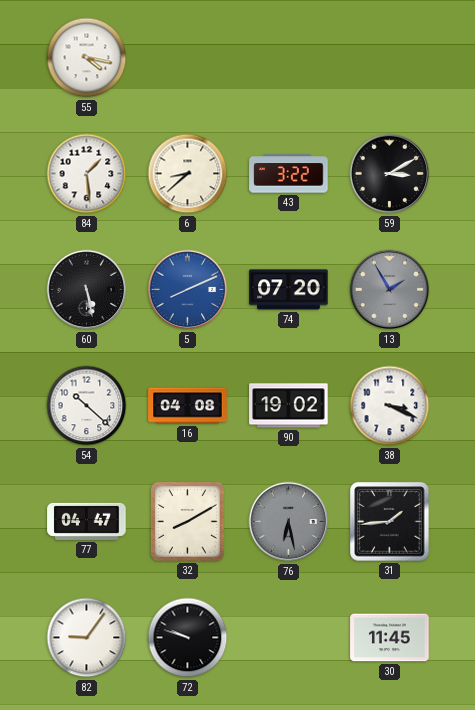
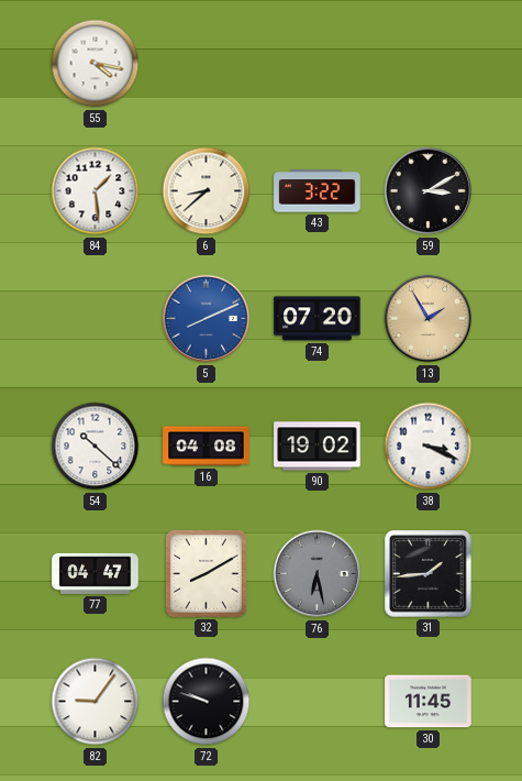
60: 5:28 -> none
13 dial: grey -> champagne
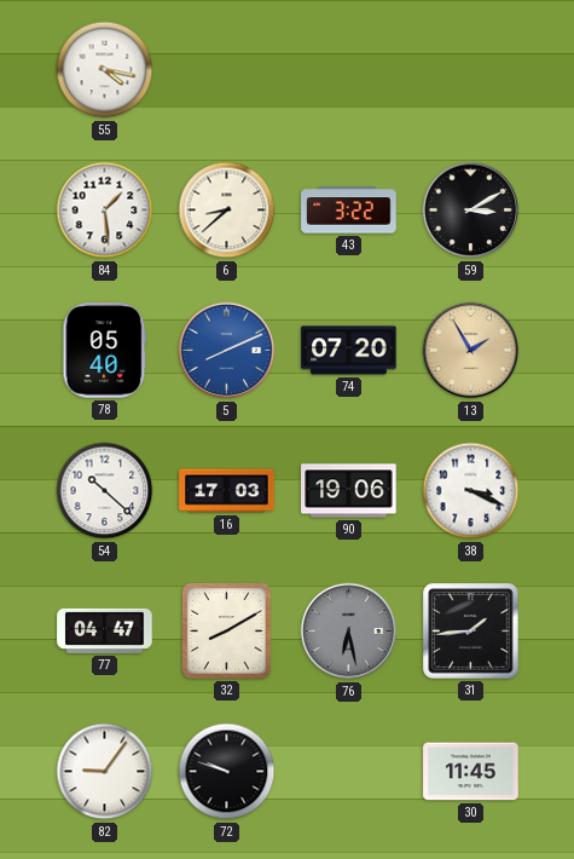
78: none -> 05:40
16: 04:08 -> 17:03
90: 19:02 -> 19:06
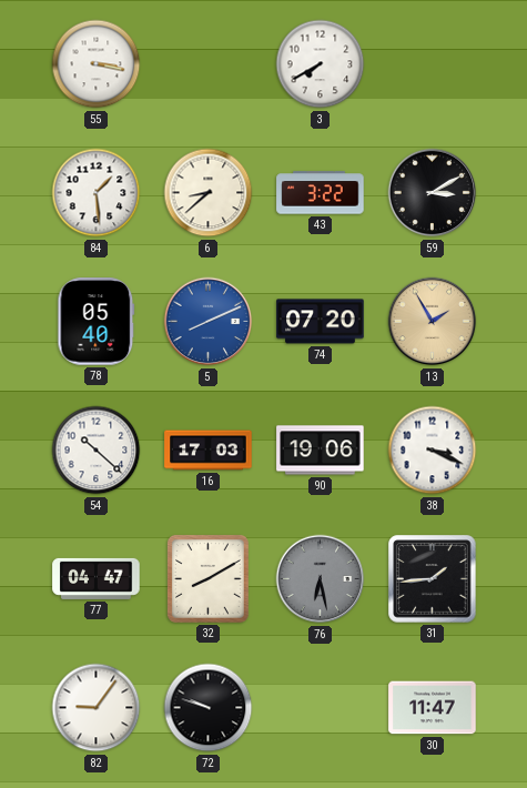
55: 4:17 -> 3:17
3: none -> 7:40
30: 11:45 -> 11:47
